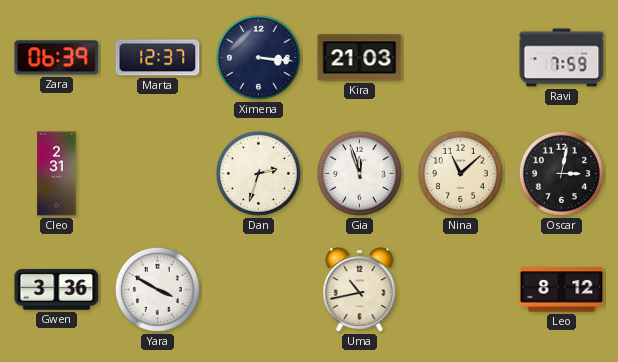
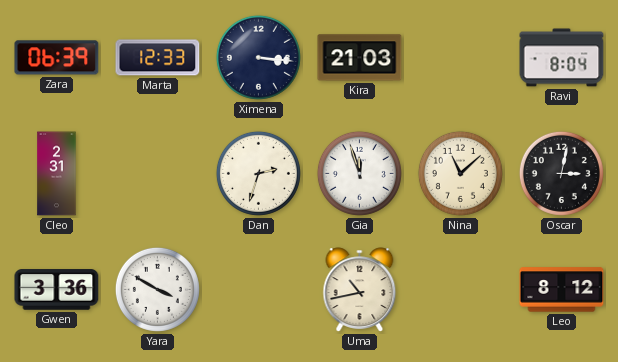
Marta: 12:37 -> 12:33
Ravi: 7:59 -> 8:04
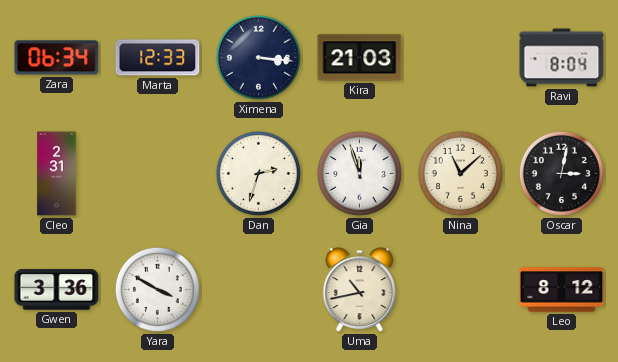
Zara: 06:39 -> 06:34
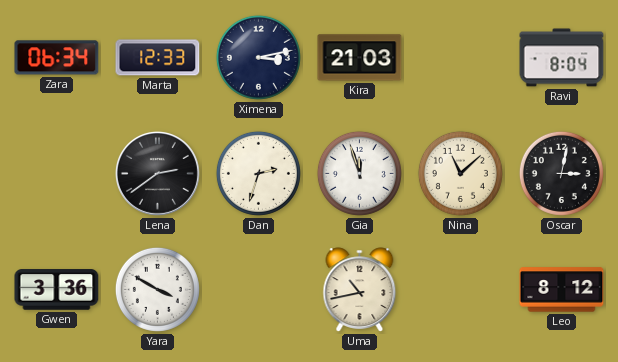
Ximena: 3:16 -> 3:13
Cleo: 2:31 -> none
Lena: none -> 2:39
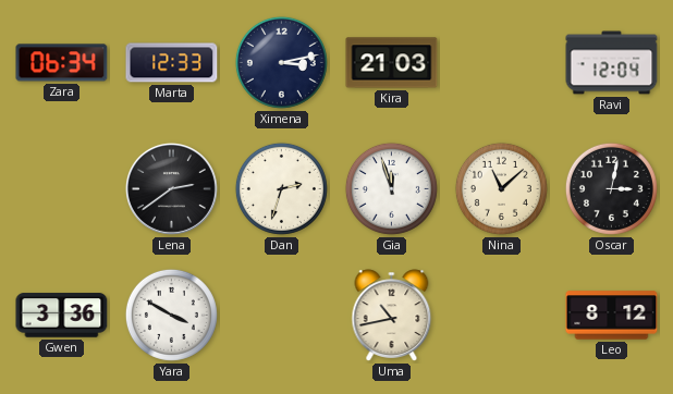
Ravi: 8:04 -> 12:04
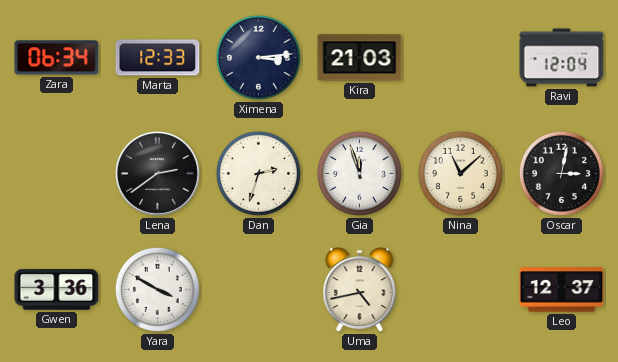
Ximena: 3:13 -> 3:14
Uma: 10:43 -> 4:43
Leo: 8:12 -> 12:37
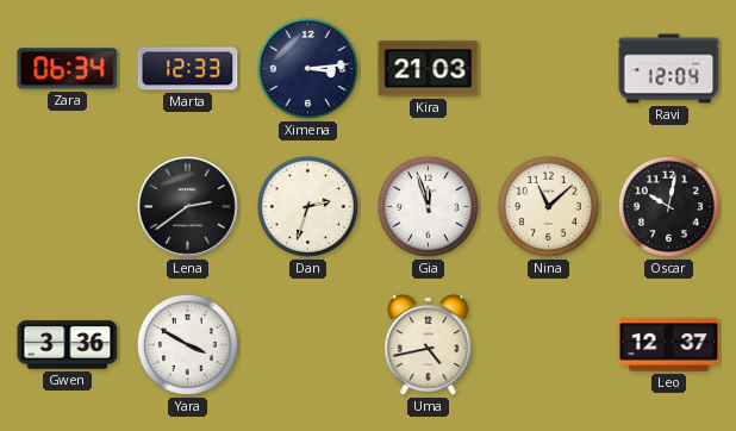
Oscar: 3:02 -> 10:02
